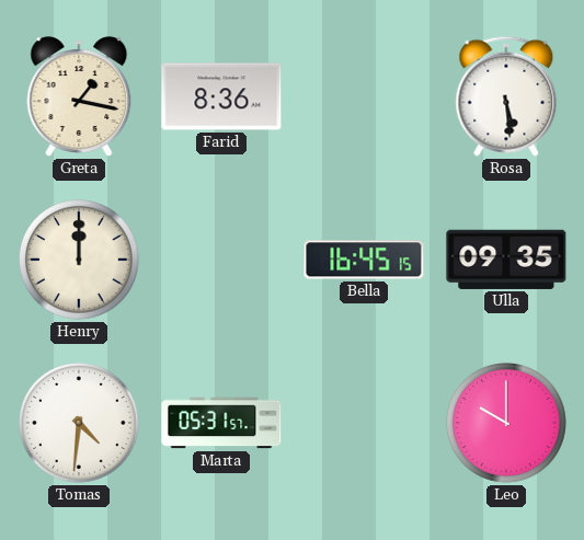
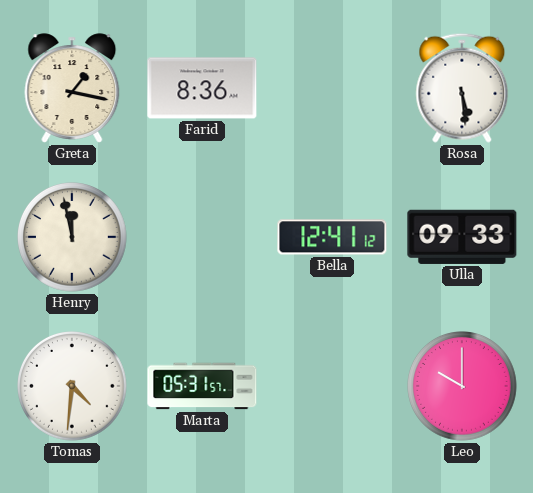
Henry: 12:00 -> 11:58
Bella: 16:45 -> 12:41
Ulla: 09:35 -> 09:33
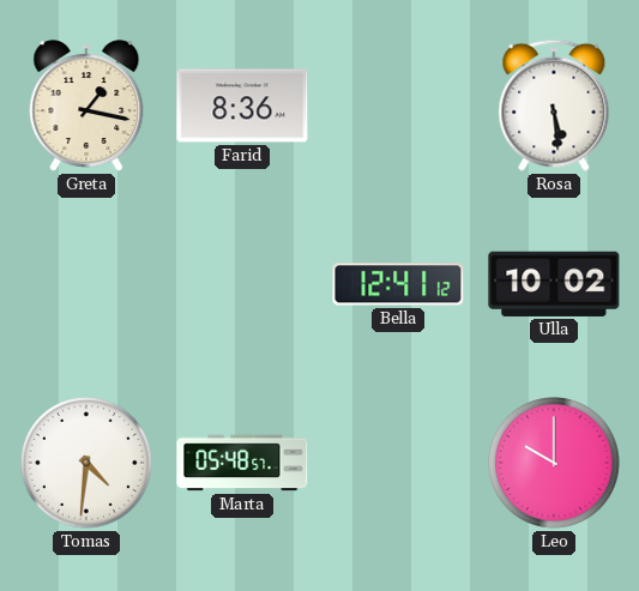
Henry: 11:58 -> none
Ulla: 09:33 -> 10:02
Marta: 05:31 -> 05:48
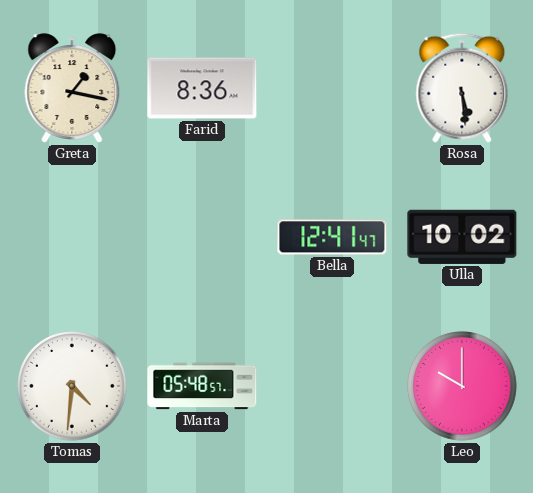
Bella: 12:41:12 -> 12:41:47
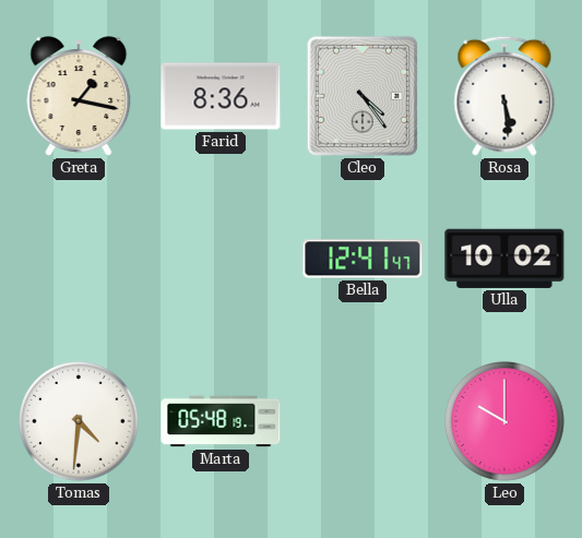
Cleo: none -> 4:24
Marta: 05:48:57 -> 05:48:19
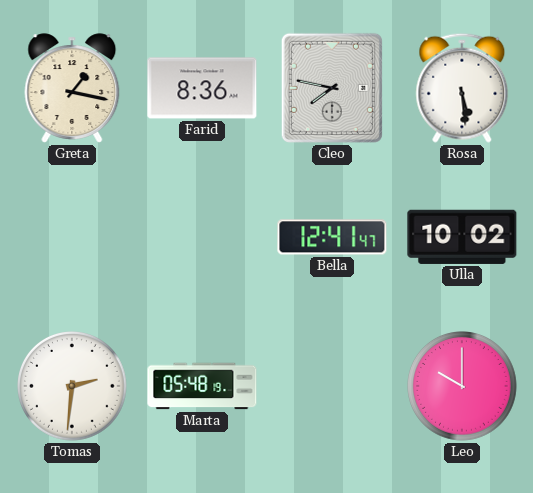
Cleo: 4:24 -> 7:47
Tomas: 4:31 -> 2:31
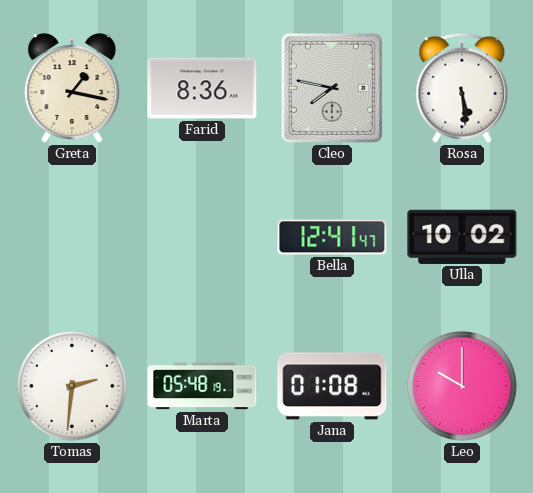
Jana: none -> 01:08
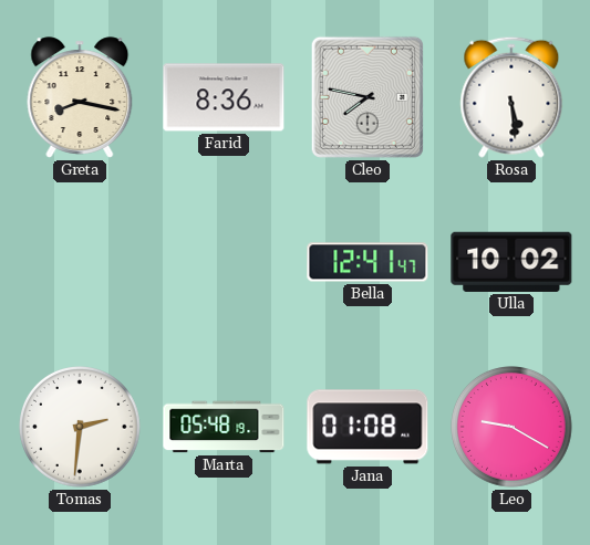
Greta: 1:17 -> 8:17
Leo: 10:00 -> 9:20
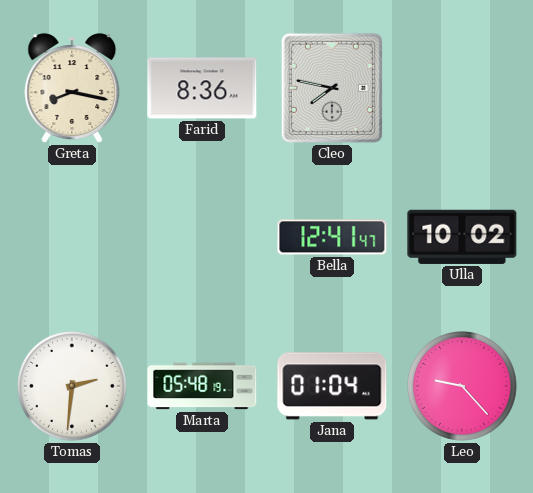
Rosa: 5:29 -> none
Jana: 01:08 -> 01:04
Leo: 9:20 -> 9:23
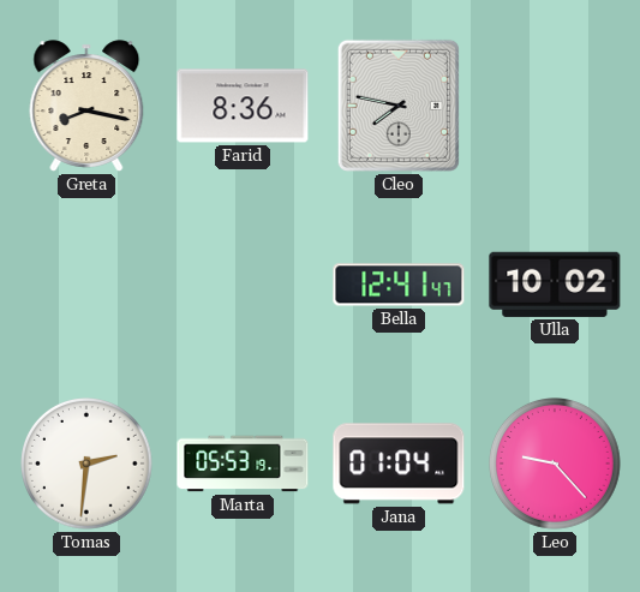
Marta: 05:48 -> 05:53
